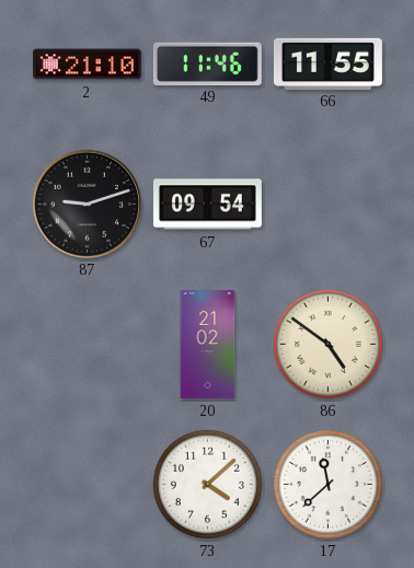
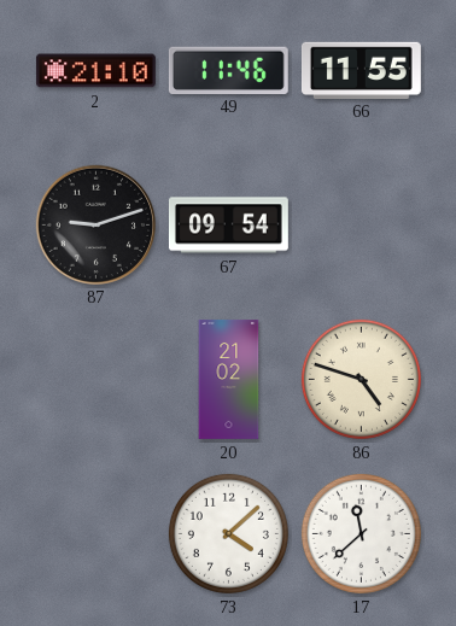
86: 4:51 -> 4:48
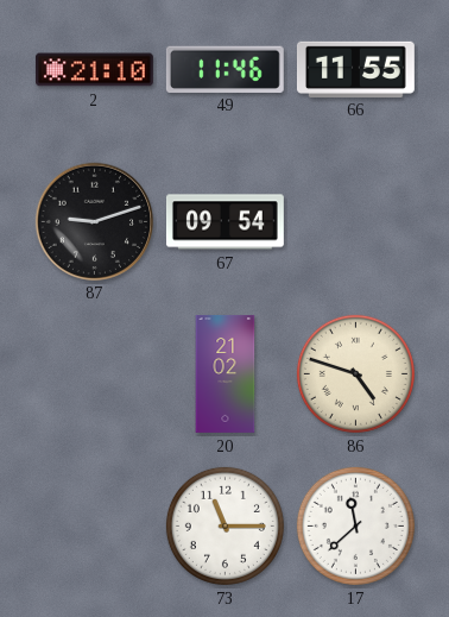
73: 4:08 -> 11:15
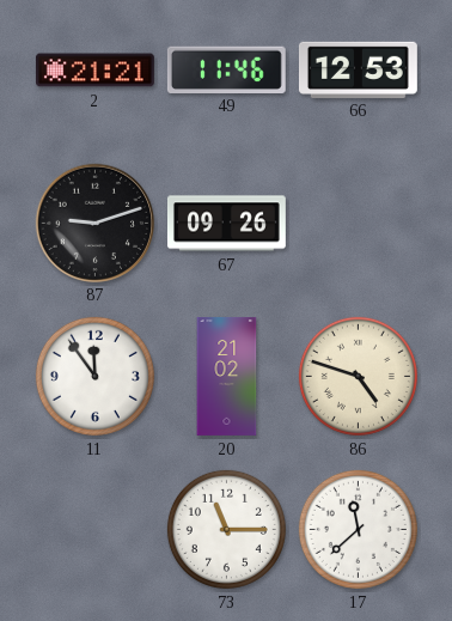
2: 21:10 -> 21:21
66: 11:55 -> 12:53
67: 09:54 -> 09:26
11: none -> 11:54
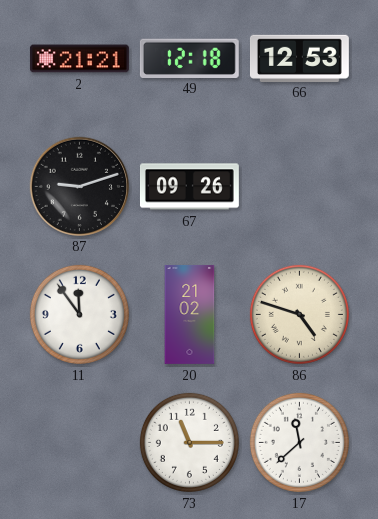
49: 11:46 -> 12:18
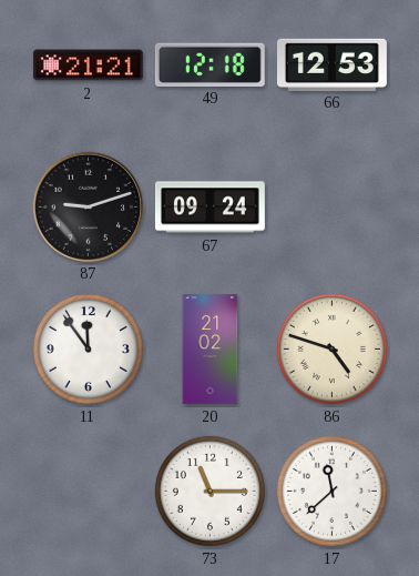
67: 09:26 -> 09:24
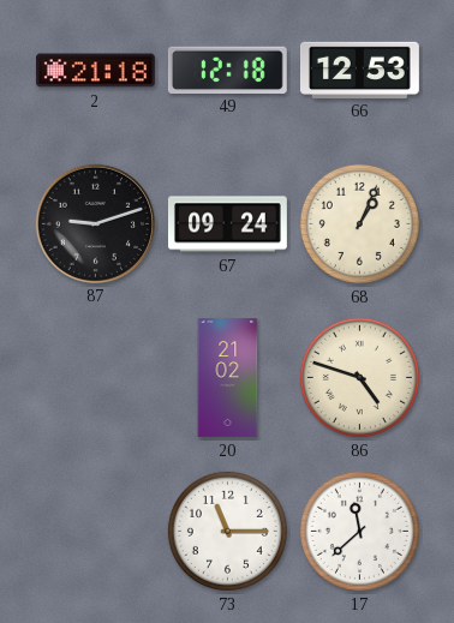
2: 21:21 -> 21:18
68: none -> 1:04
11: 11:54 -> none
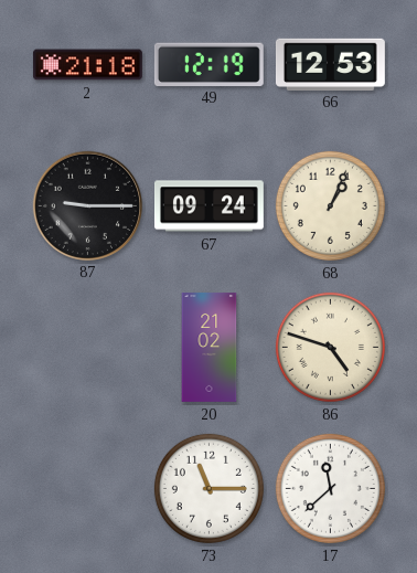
49: 12:18 -> 12:19
87: 9:12 -> 9:15
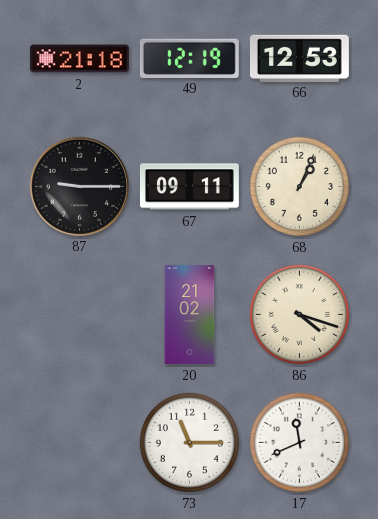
67: 09:24 -> 09:11
86: 4:48 -> 4:18
17: 11:38 -> 11:41
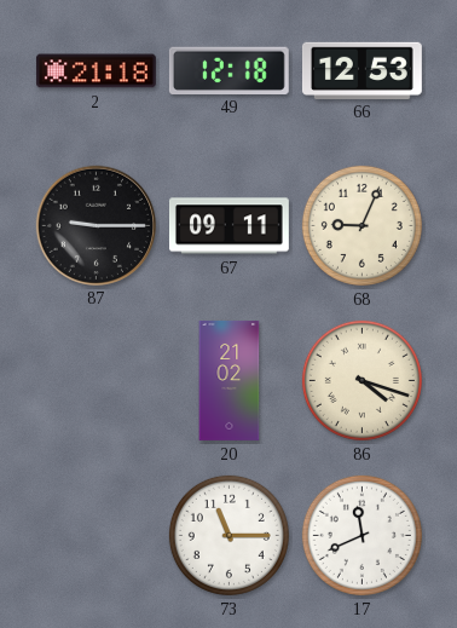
49: 12:19 -> 12:18
68: 1:04 -> 9:04
